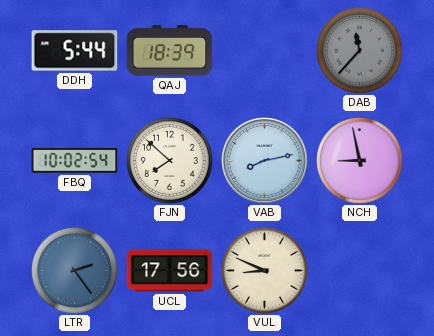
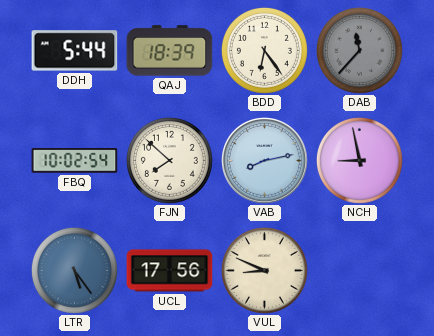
BDD: none -> 6:24
LTR: 2:24 -> 5:24
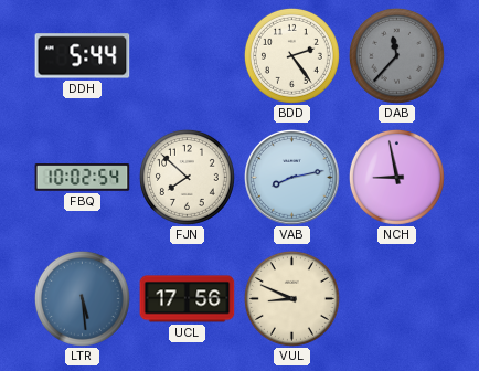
QAJ: 18:39 -> none
BDD: 6:24 -> 2:24
LTR: 5:24 -> 5:29
